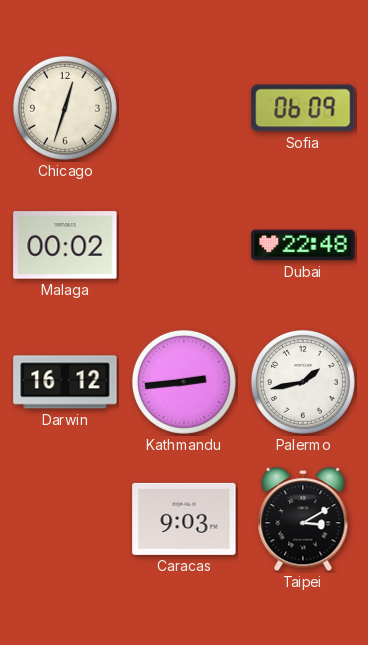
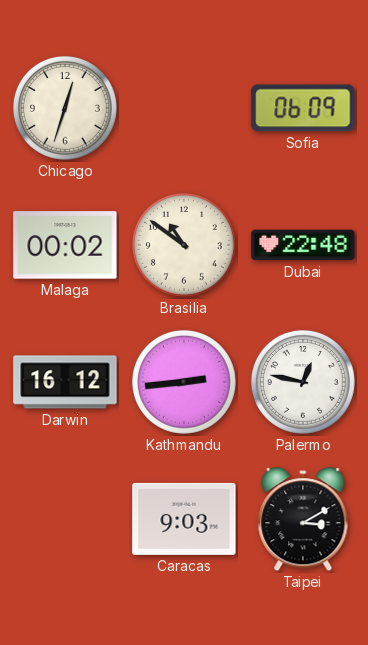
Brasilia: none -> 10:51
Palermo: 1:43 -> 12:47
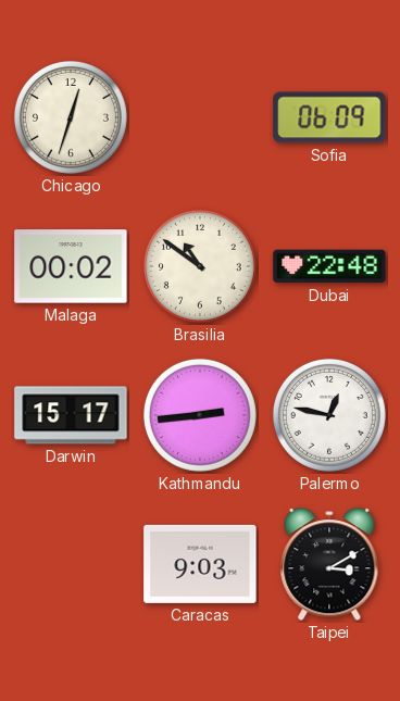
Darwin: 16:12 -> 15:17
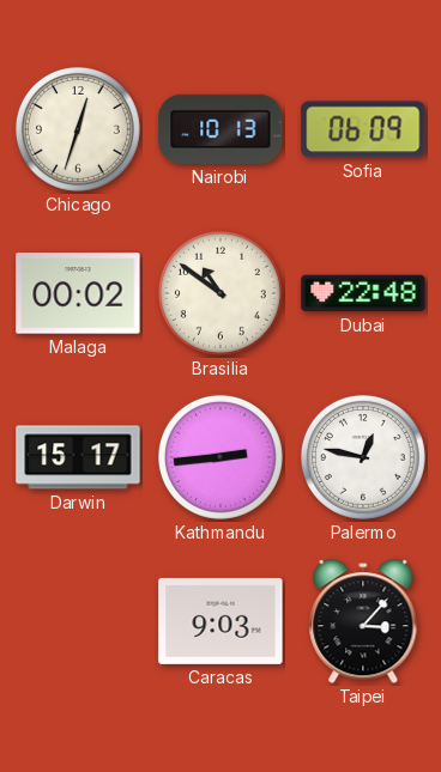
Nairobi: none -> 10:13
Taipei: 3:10 -> 3:07
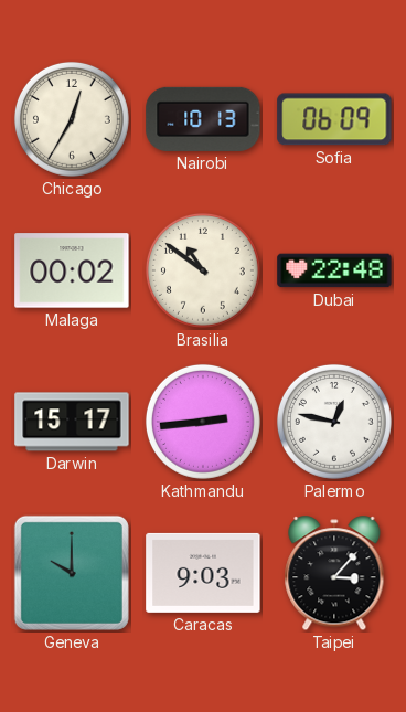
Chicago: 12:33 -> 12:35
Geneva: none -> 10:00
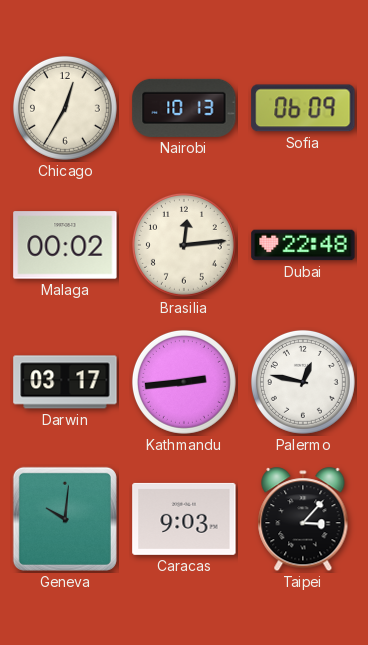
Brasilia: 10:51 -> 12:14
Darwin: 15:17 -> 03:17
Geneva: 10:00 -> 10:01
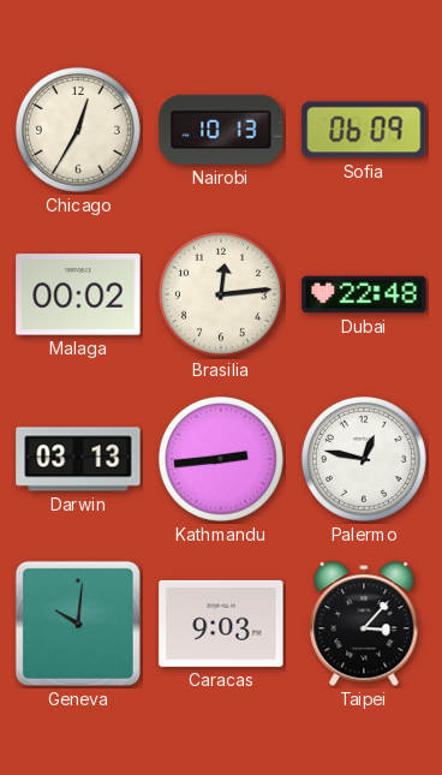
Darwin: 03:17 -> 03:13
